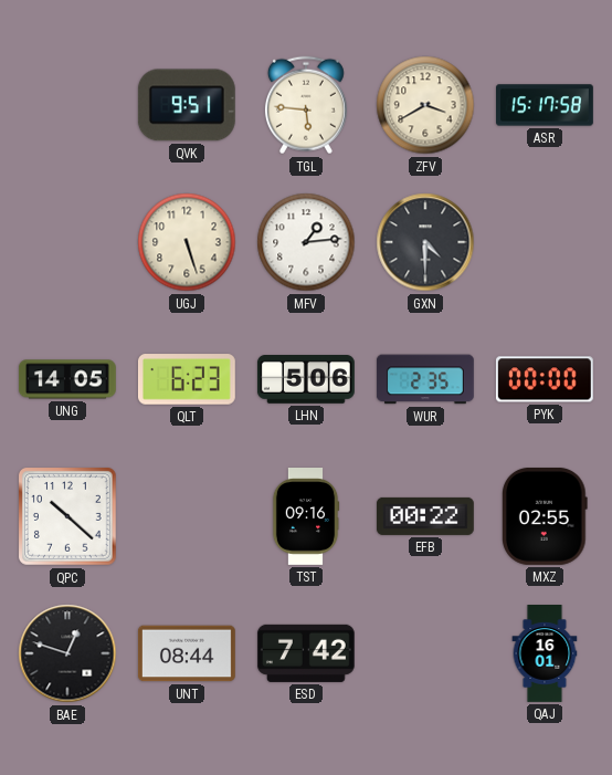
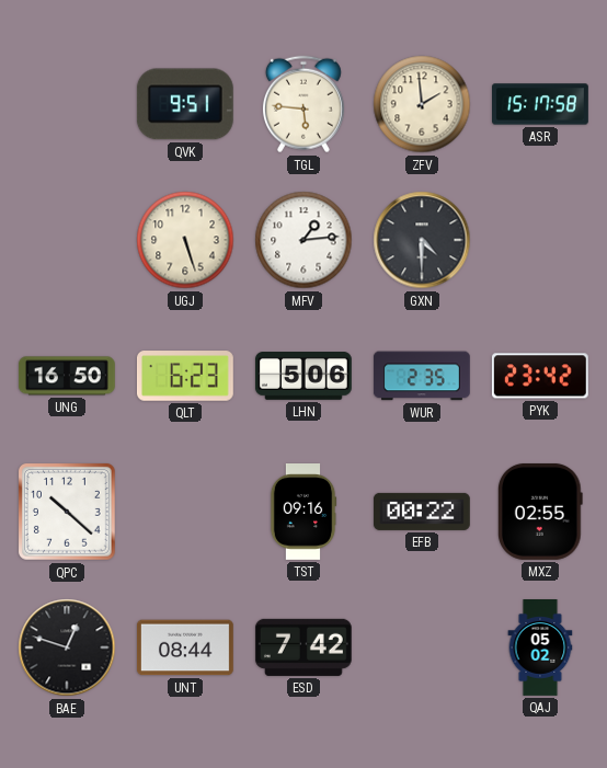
ZFV: 3:40 -> 1:59
UNG: 14:05 -> 16:50
PYK: 00:00 -> 23:42
QAJ: 16:01 -> 05:02
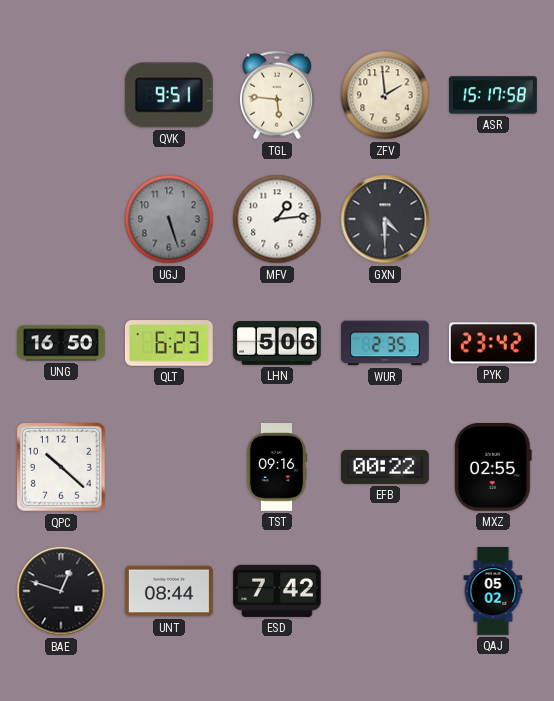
UGJ dial: cream -> grey
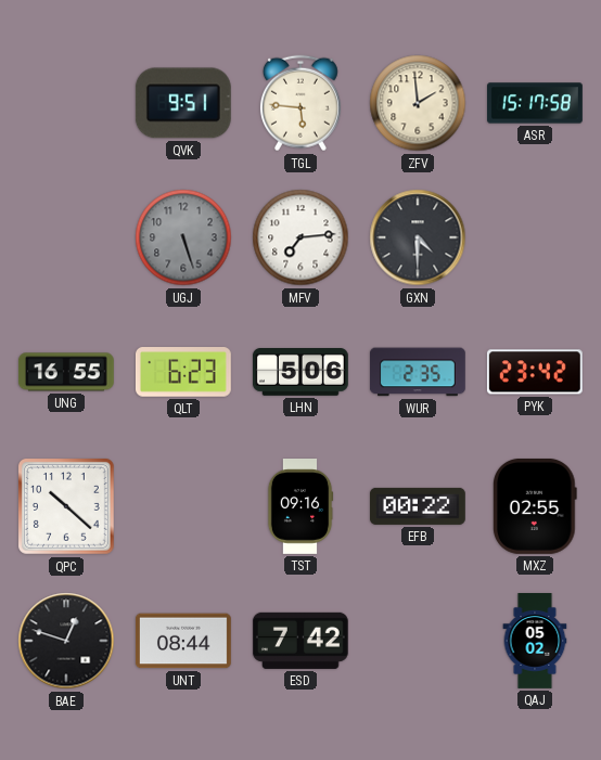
MFV: 1:14 -> 7:14
UNG: 16:50 -> 16:55
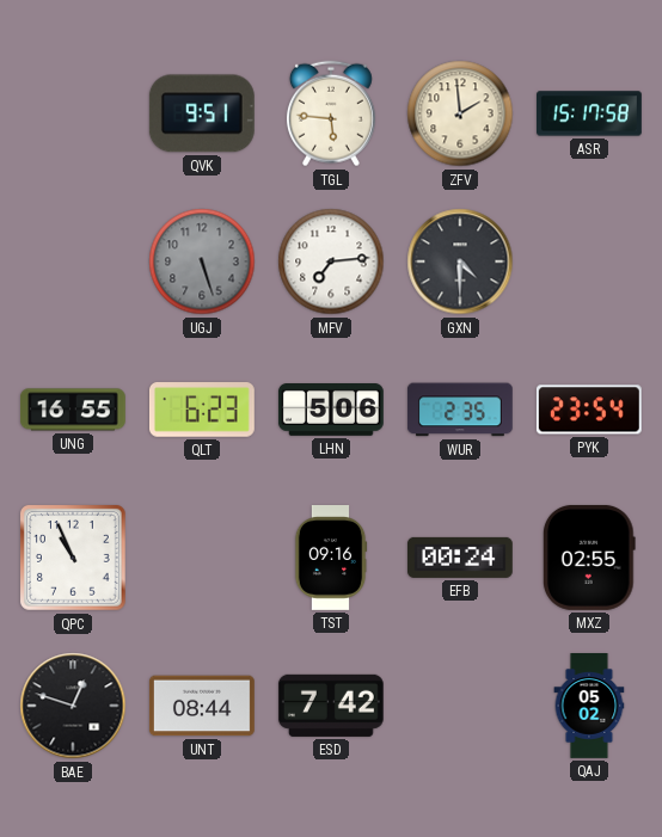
PYK: 23:42 -> 23:54
QPC: 10:22 -> 10:56
EFB: 00:22 -> 00:24
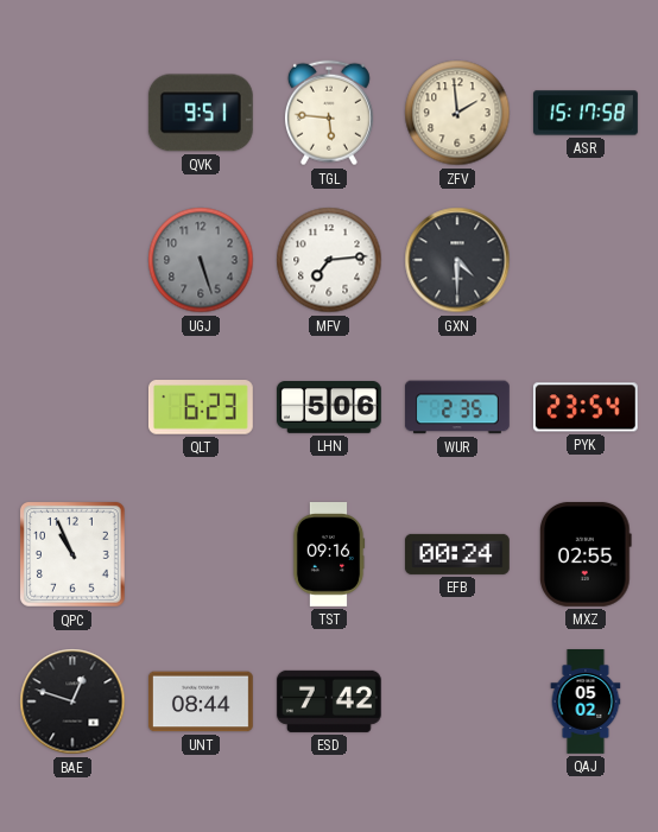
UNG: 16:55 -> none
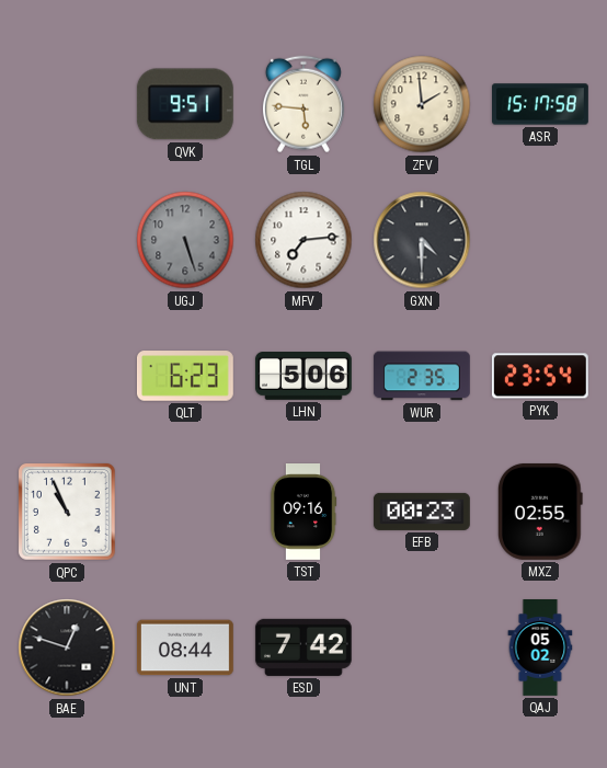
EFB: 00:24 -> 00:23
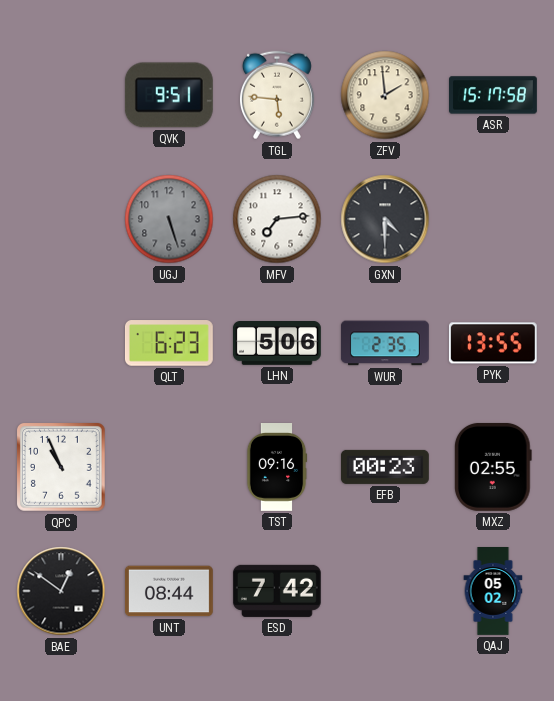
PYK: 23:54 -> 13:55
BAE: 12:48 -> 12:51
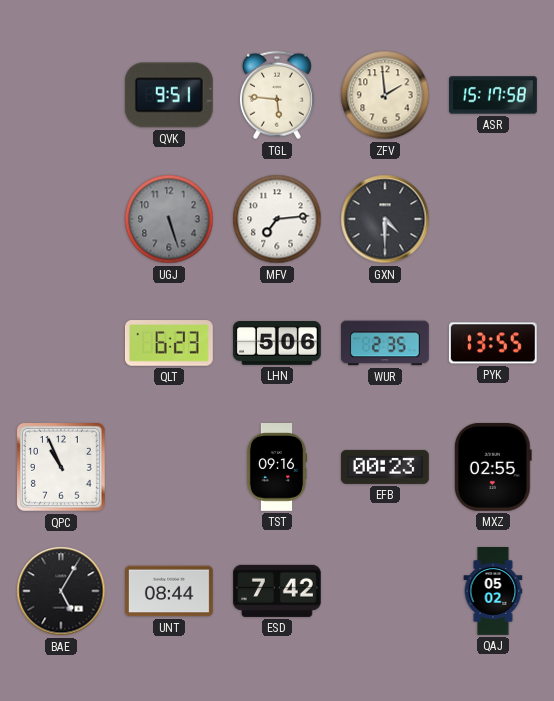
BAE: 12:51 -> 5:05
